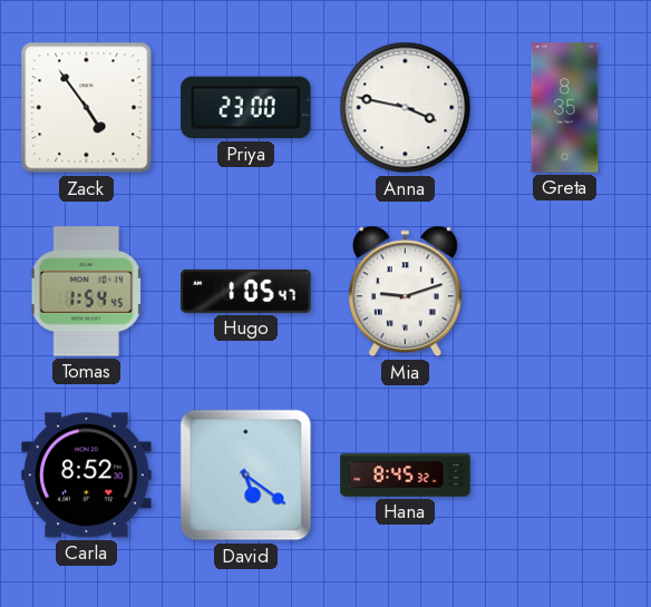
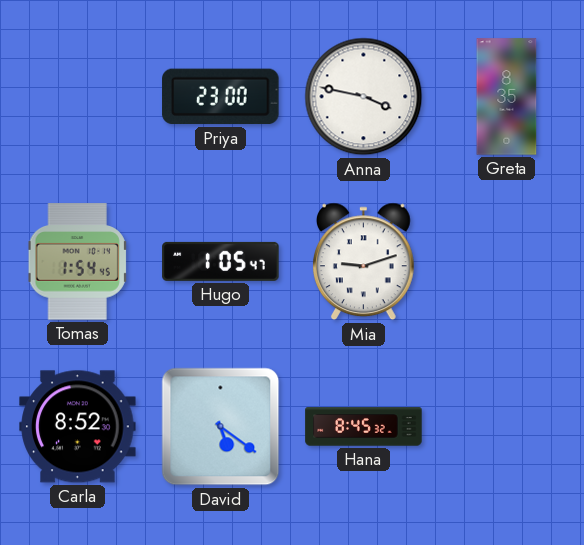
Zack: 4:54 -> none
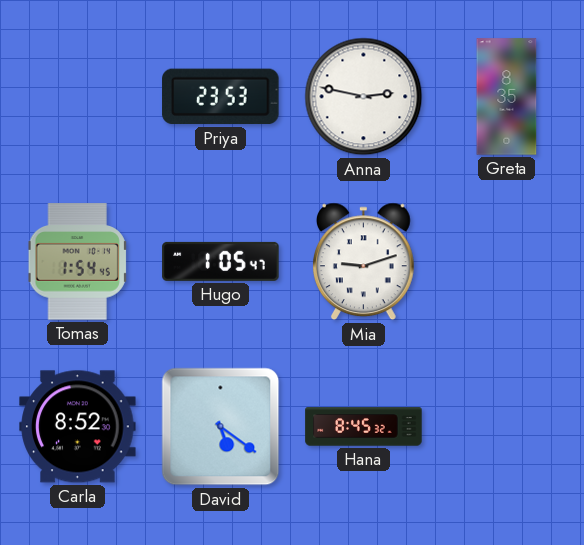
Priya: 23:00 -> 23:53
Anna: 3:47 -> 2:47
